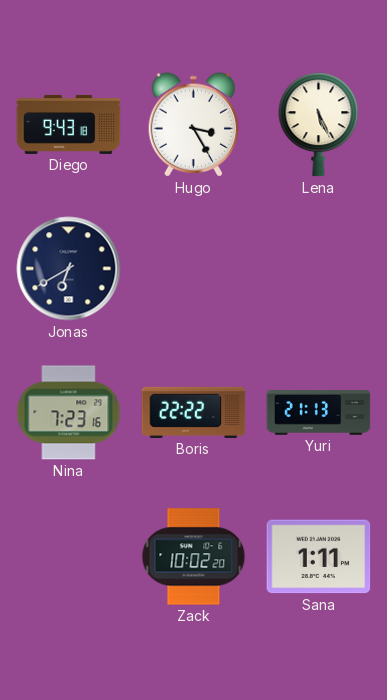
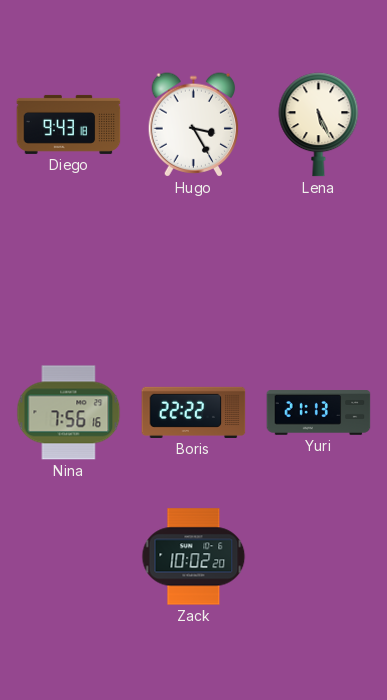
Jonas: 6:40 -> none
Nina: 7:23 -> 7:56
Sana: 1:11 -> none
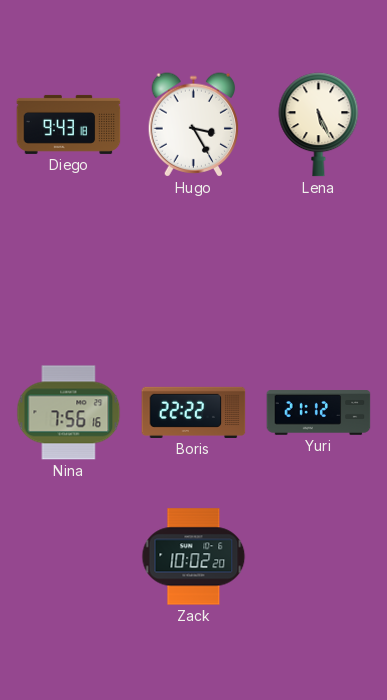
Yuri: 21:13 -> 21:12
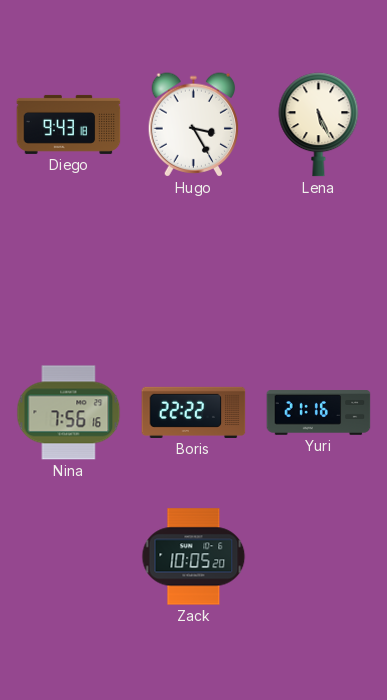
Yuri: 21:12 -> 21:16
Zack: 10:02 -> 10:05
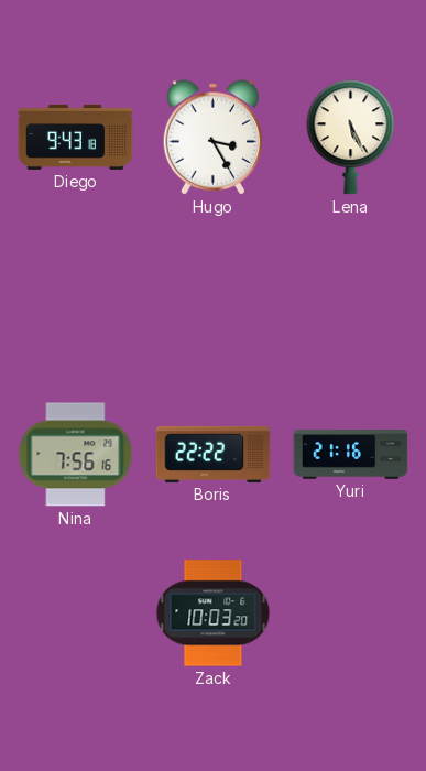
Zack: 10:05 -> 10:03
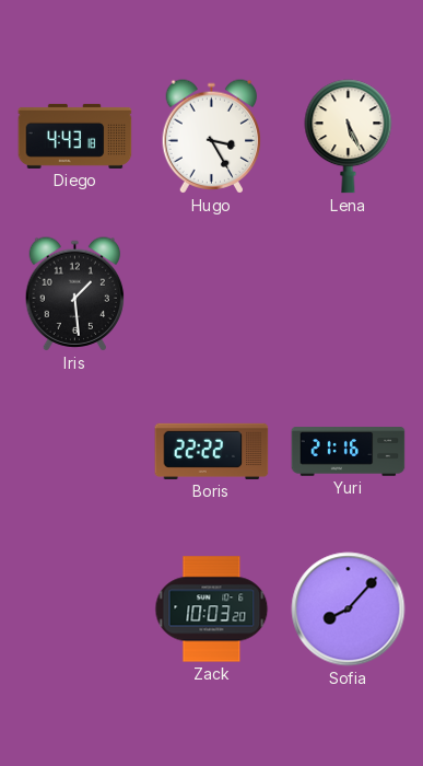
Diego: 9:43 -> 4:43
Iris: none -> 1:29
Nina: 7:56 -> none
Sofia: none -> 8:07
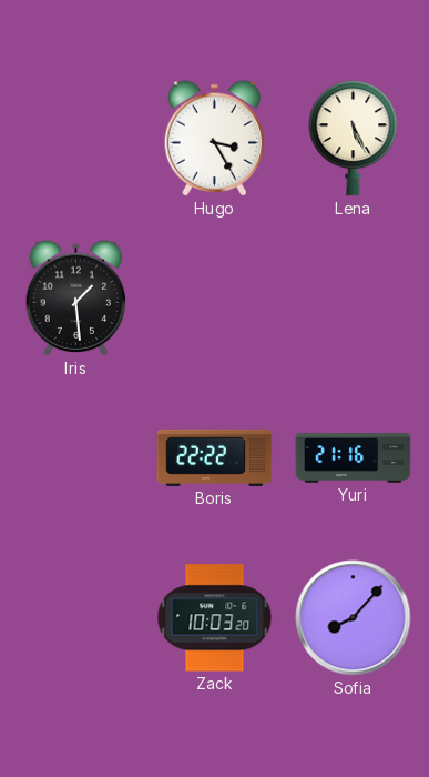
Diego: 4:43 -> none
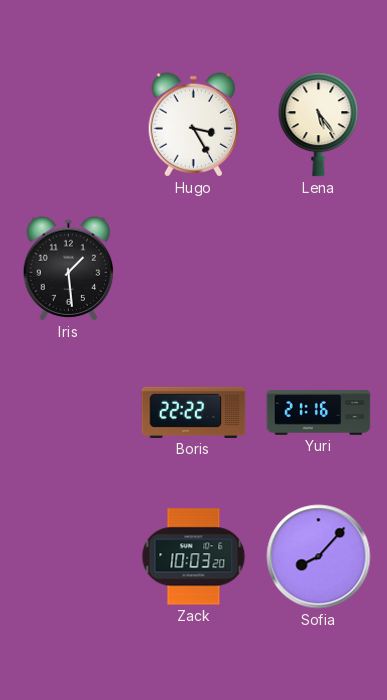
Lena: 5:26 -> 5:24
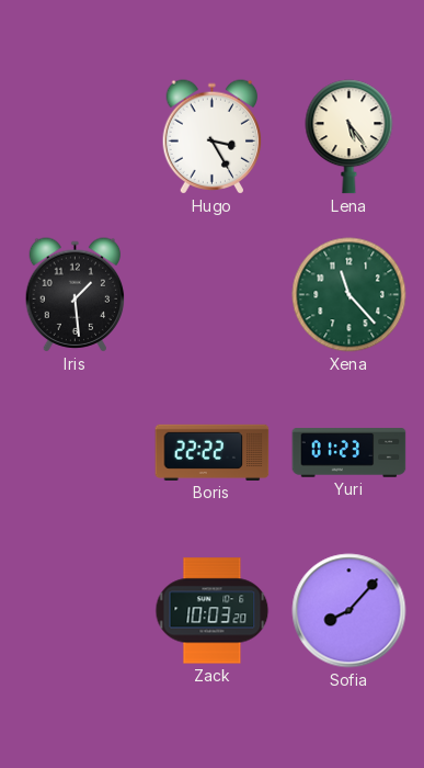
Xena: none -> 11:23
Yuri: 21:16 -> 01:23
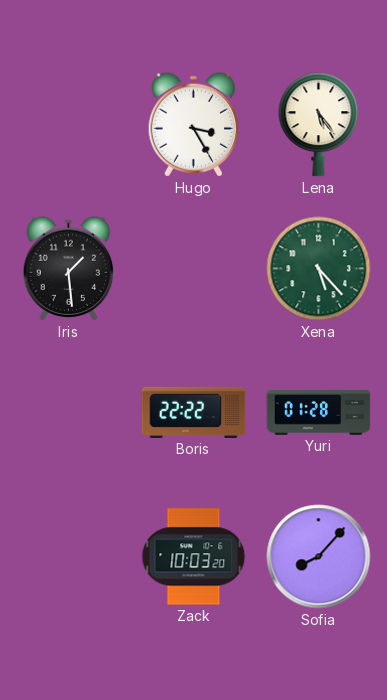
Xena: 11:23 -> 5:23
Yuri: 01:23 -> 01:28
